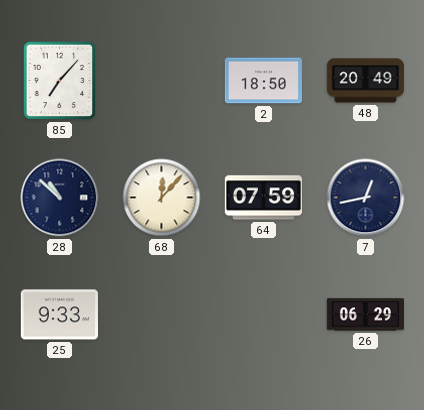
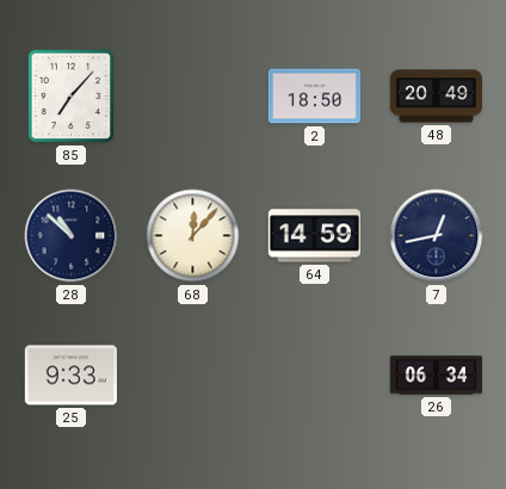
64: 07:59 -> 14:59
26: 06:29 -> 06:34
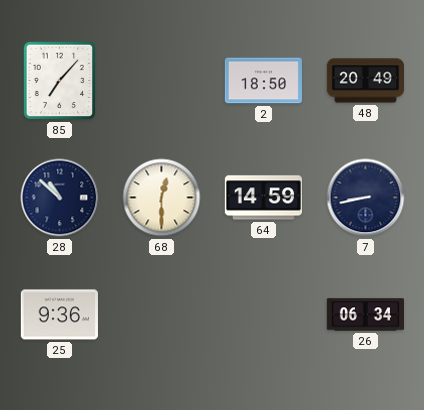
68: 12:07 -> 12:30
7: 12:43 -> 8:43
25: 9:33 -> 9:36
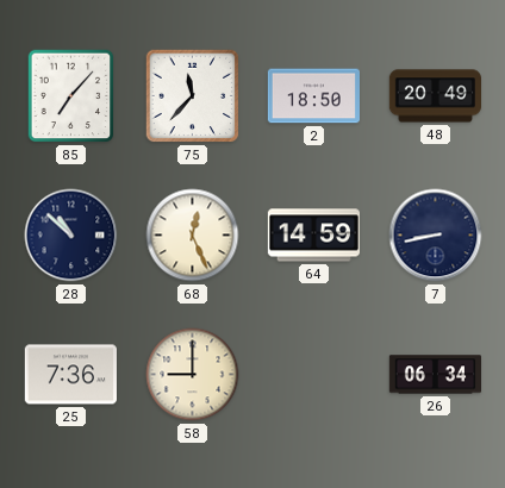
75: none -> 11:37
68: 12:30 -> 12:26
25: 9:36 -> 7:36
58: none -> 9:00
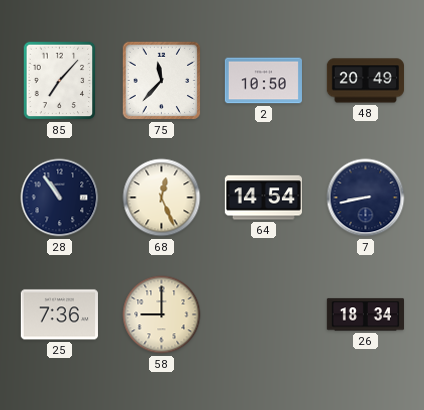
2: 18:50 -> 10:50
28: 10:52 -> 10:54
64: 14:59 -> 14:54
26: 06:34 -> 18:34
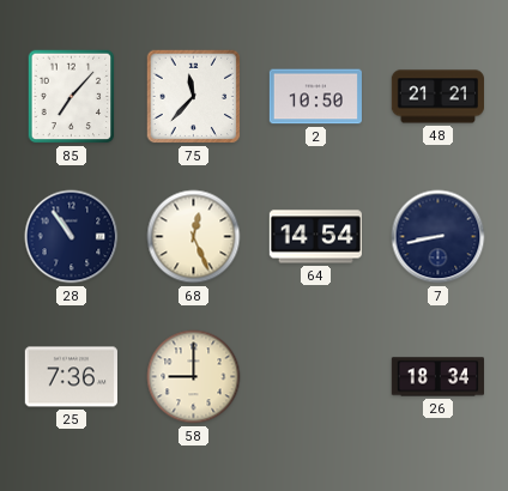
48: 20:49 -> 21:21
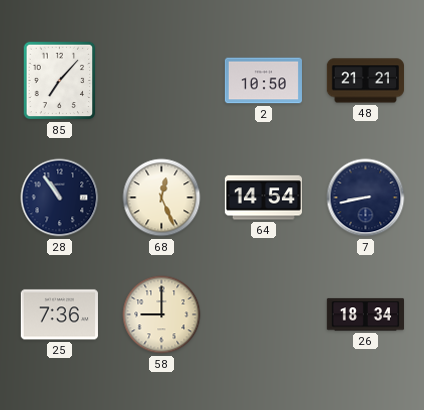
75: 11:37 -> none
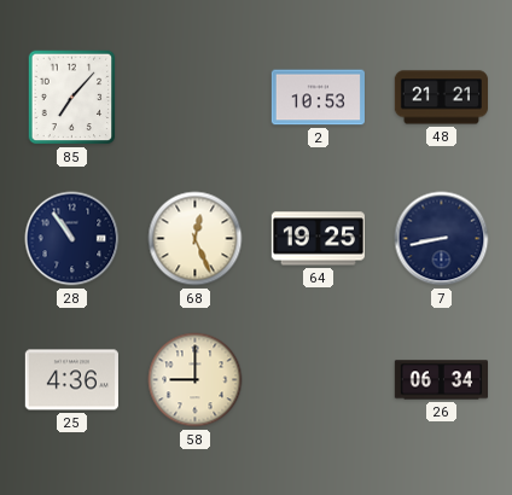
2: 10:50 -> 10:53
64: 14:54 -> 19:25
25: 7:36 -> 4:36
26: 18:34 -> 06:34
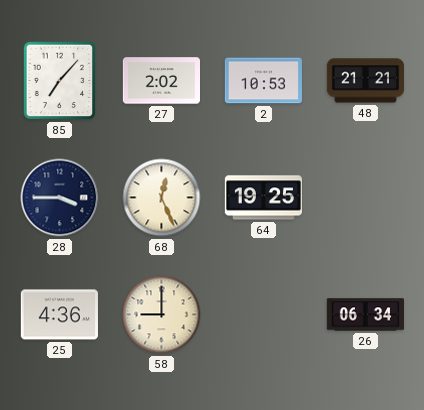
27: none -> 2:02
28: 10:54 -> 3:45
7: 8:43 -> none
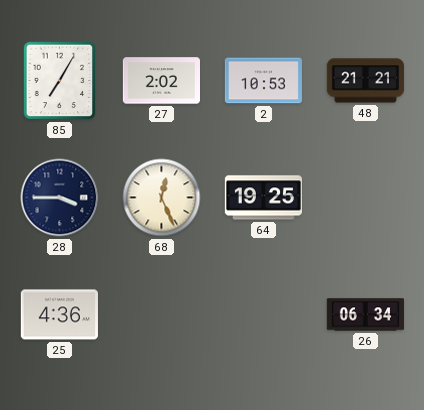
85: 7:07 -> 7:05
58: 9:00 -> none
